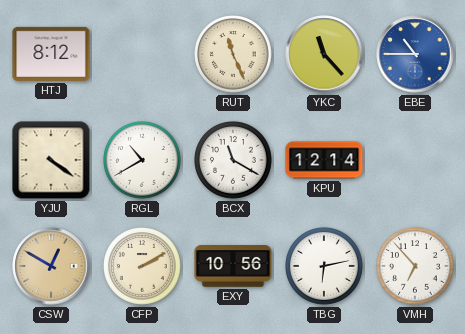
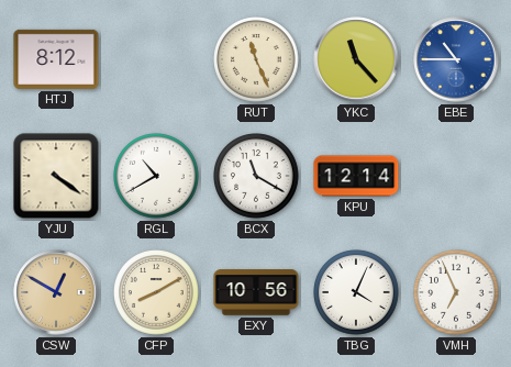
CFP: 2:10 -> 8:10
TBG: 6:13 -> 4:04
VMH: 6:53 -> 6:56
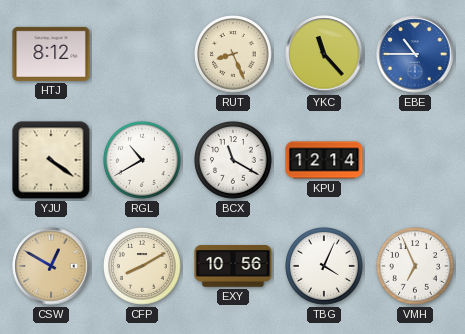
RUT: 11:26 -> 8:26
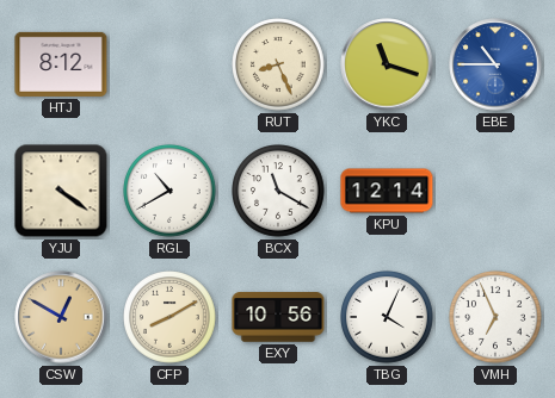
YKC: 11:23 -> 11:18
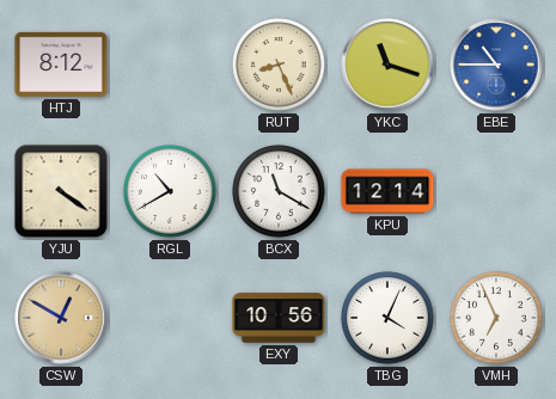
CFP: 8:10 -> none
